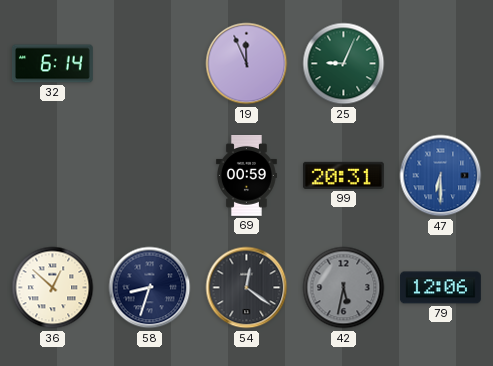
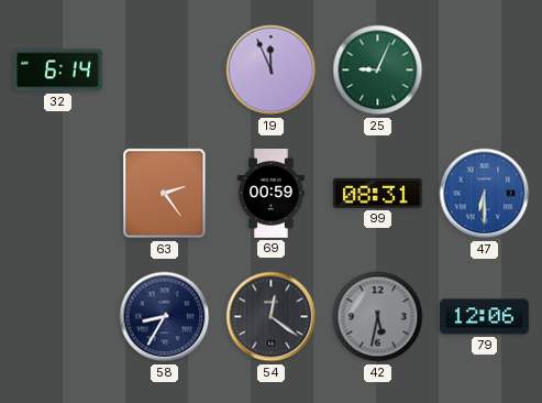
63: none -> 2:24
99: 20:31 -> 08:31
36: 12:52 -> none
58: 8:33 -> 8:35
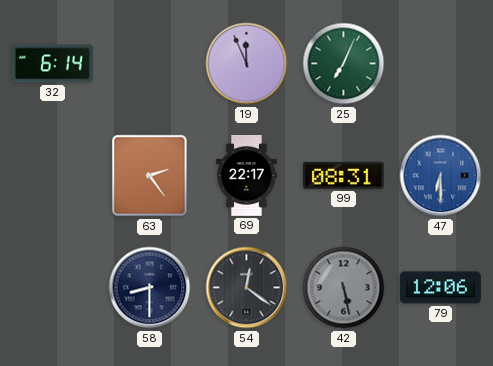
25: 9:04 -> 7:04
69: 00:59 -> 22:17
58: 8:35 -> 8:30
42: 5:32 -> 5:28
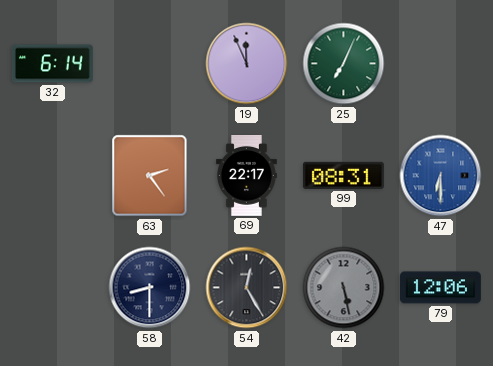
54: 12:21 -> 12:25
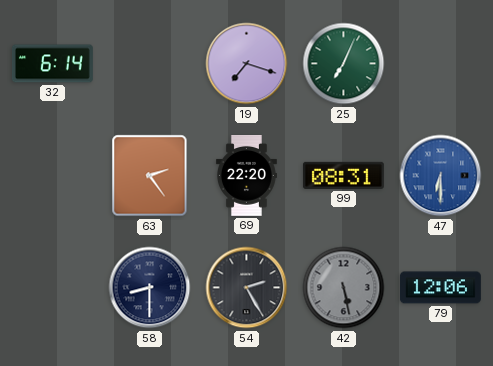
19: 11:56 -> 7:18
69: 22:17 -> 22:20
54: 12:25 -> 2:25
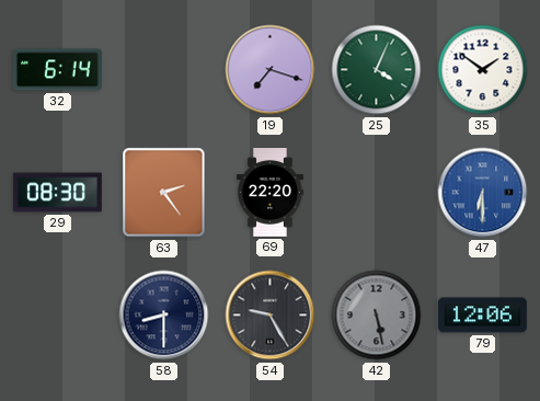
25: 7:04 -> 4:04
35: none -> 1:51
29: none -> 08:30
99: 08:31 -> none
54: 2:25 -> 9:25
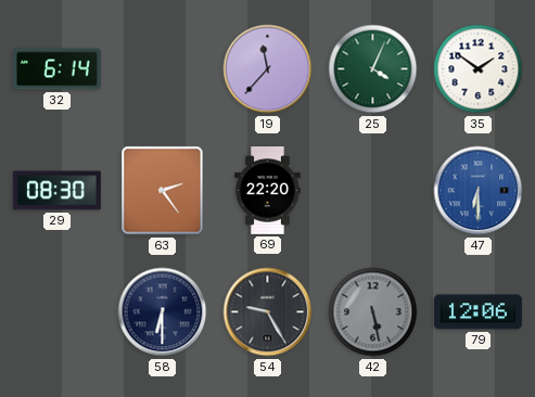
19: 7:18 -> 11:37
58: 8:30 -> 6:30
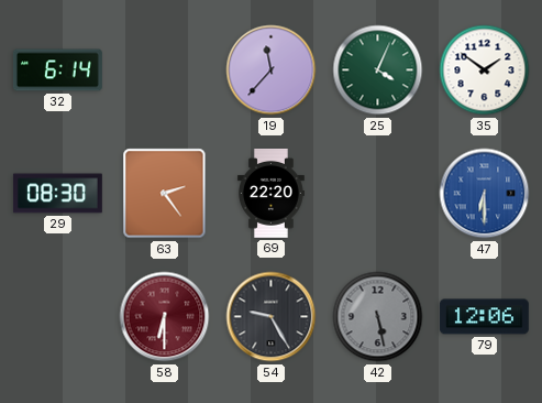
58 dial: navy -> burgundy
